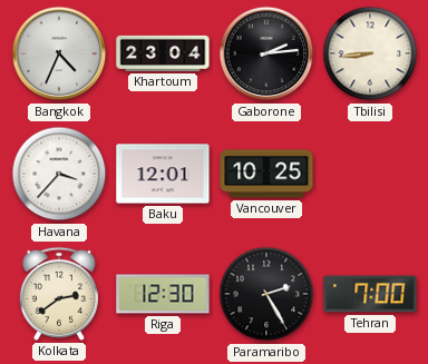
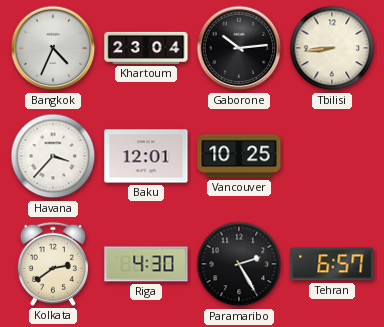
Gaborone: 2:14 -> 10:14
Riga: 12:30 -> 4:30
Tehran: 7:00 -> 6:57
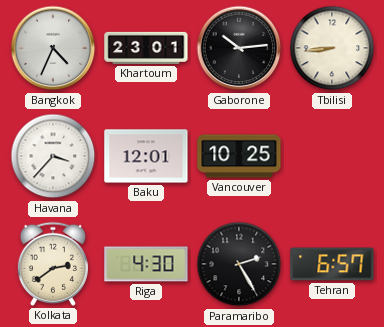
Khartoum: 23:04 -> 23:01
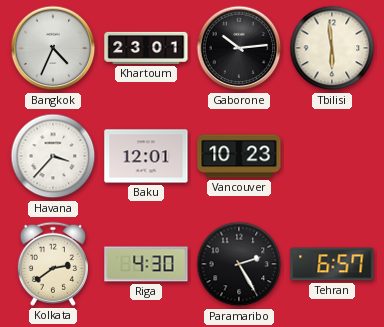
Tbilisi: 8:44 -> 5:59
Vancouver: 10:25 -> 10:23
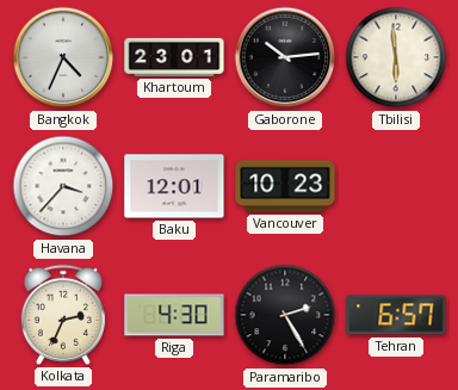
Kolkata: 2:39 -> 2:34
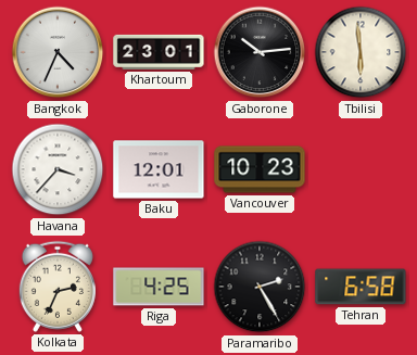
Riga: 4:30 -> 4:25
Tehran: 6:57 -> 6:58
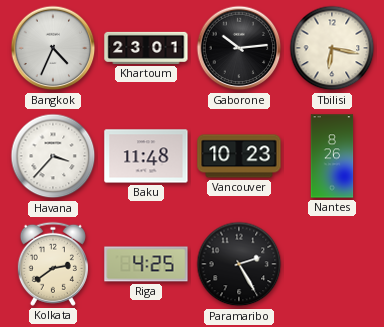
Tbilisi: 5:59 -> 6:17
Baku: 12:01 -> 11:48
Nantes: none -> 8:26
Kolkata: 2:34 -> 2:39
Tehran: 6:58 -> none
